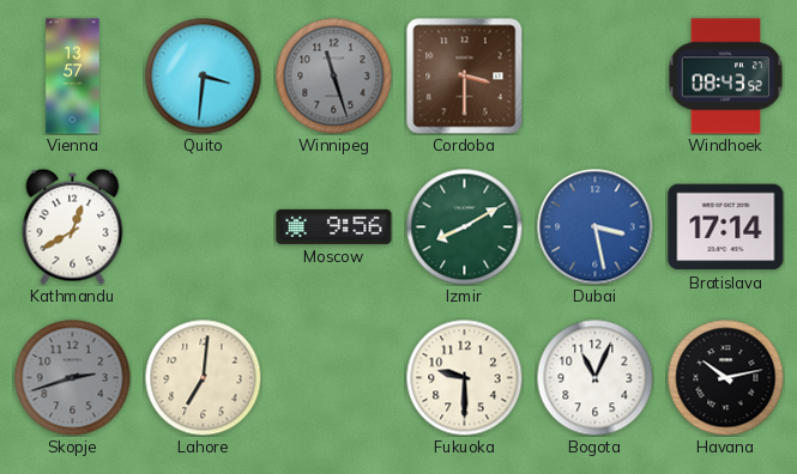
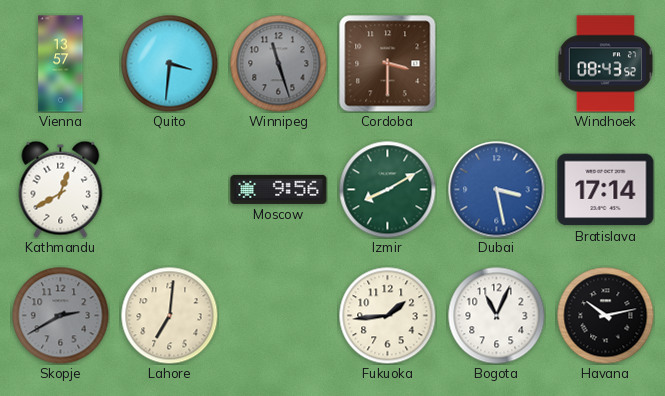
Skopje: 2:42 -> 2:40
Fukuoka: 9:30 -> 1:44
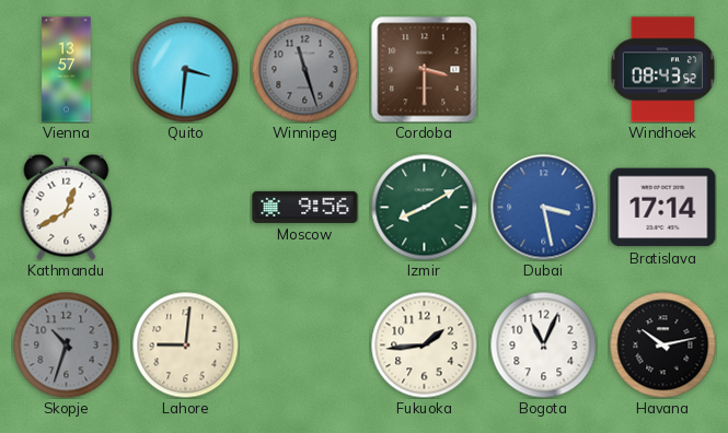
Skopje: 2:40 -> 10:33
Lahore: 7:01 -> 9:01
